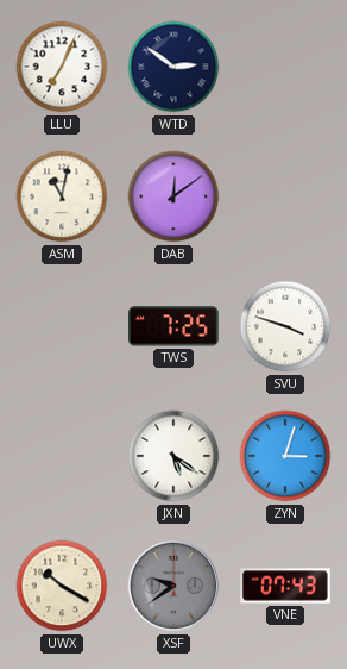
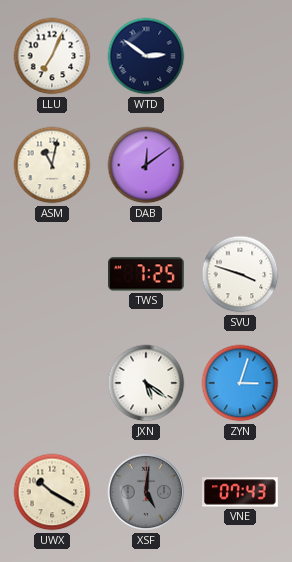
XSF: 9:39 -> 5:01
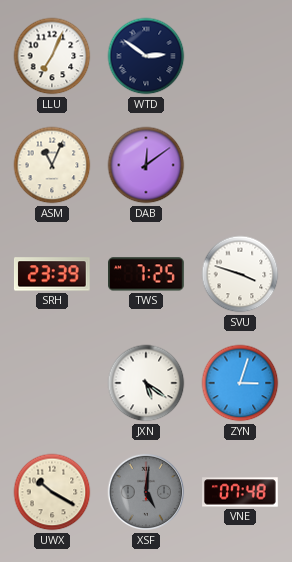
ASM: 11:02 -> 11:04
SRH: none -> 23:39
VNE: 07:43 -> 07:48
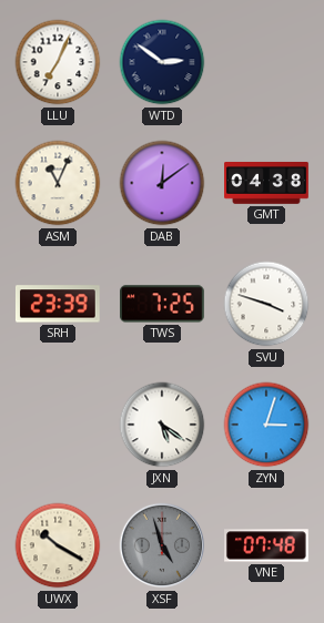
GMT: none -> 04:38
XSF: 5:01 -> 4:57
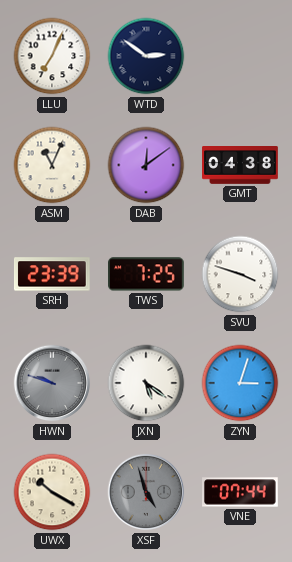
HWN: none -> 9:48
VNE: 07:48 -> 07:44
